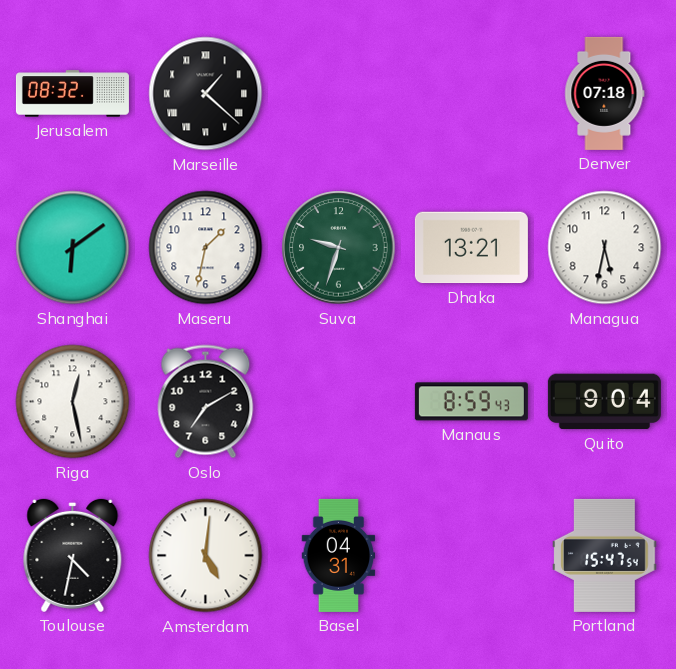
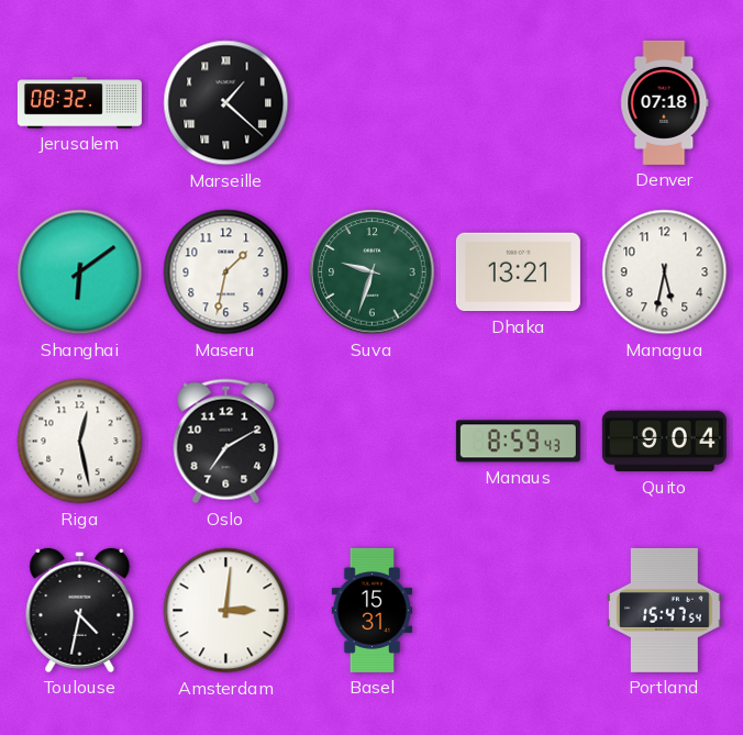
Amsterdam: 5:01 -> 3:01
Basel: 04:31 -> 15:31
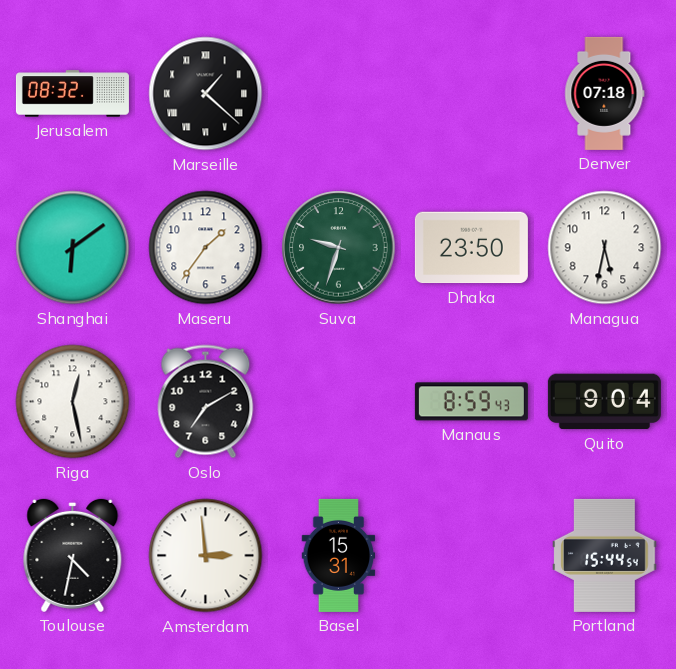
Maseru: 1:32 -> 1:36
Dhaka: 13:21 -> 23:50
Amsterdam: 3:01 -> 2:59
Portland: 15:47 -> 15:44
